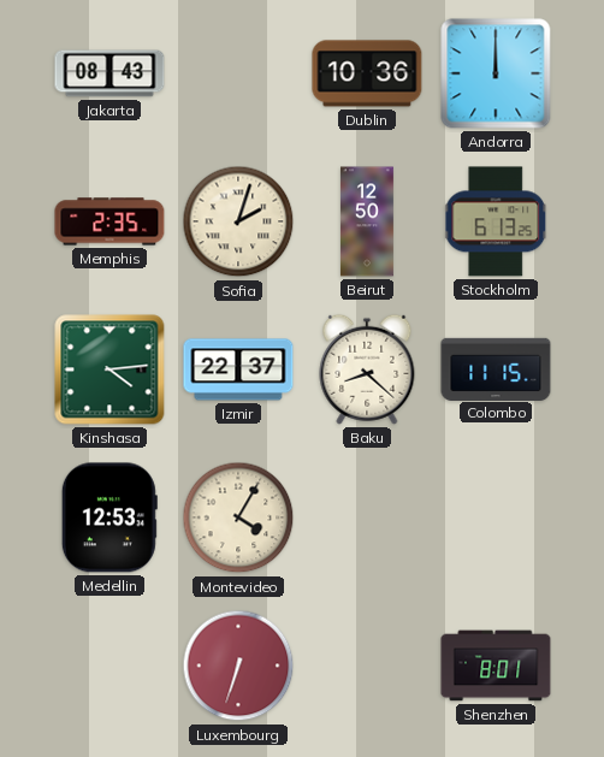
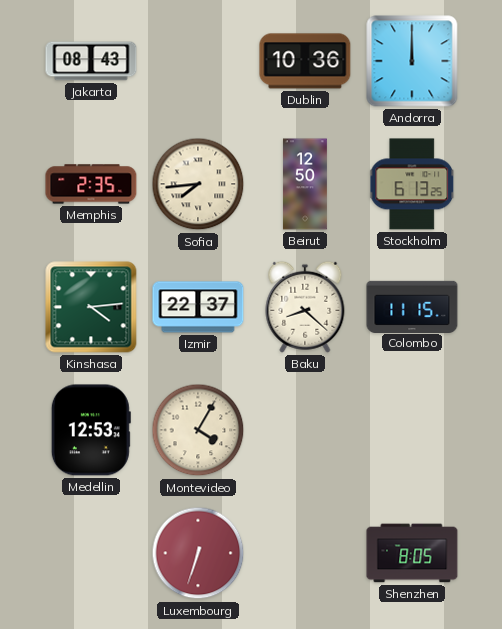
Sofia: 2:03 -> 7:44
Shenzhen: 8:01 -> 8:05
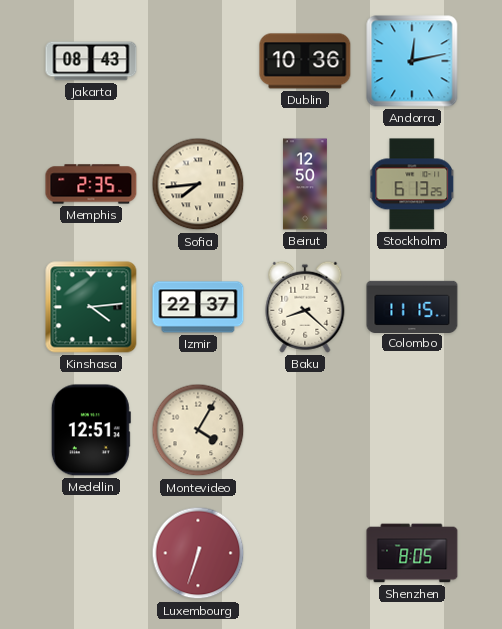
Andorra: 12:00 -> 12:13
Medellin: 12:53 -> 12:51
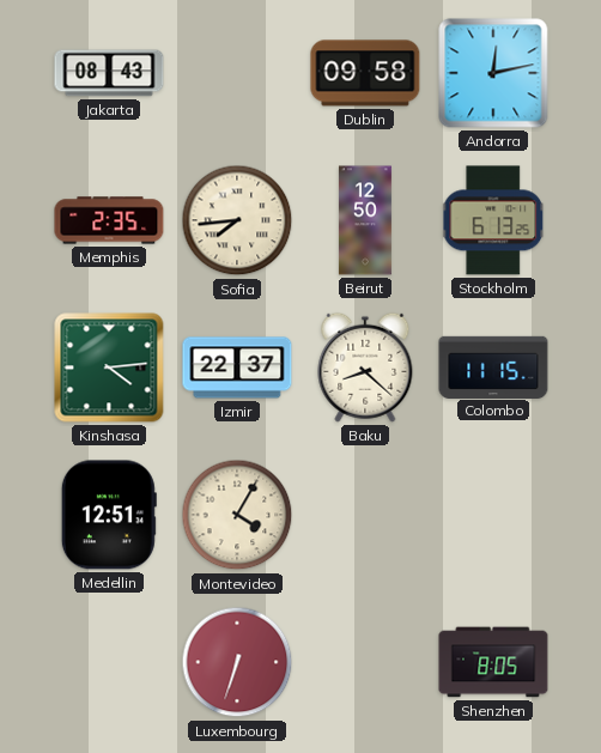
Dublin: 10:36 -> 09:58
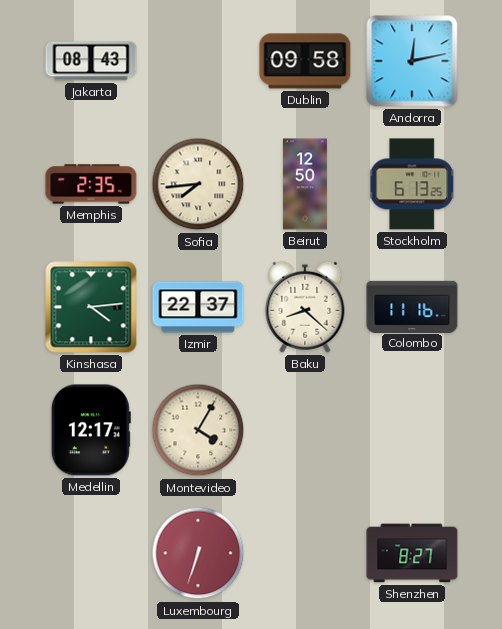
Colombo: 11:15 -> 11:16
Medellin: 12:51 -> 12:17
Shenzhen: 8:05 -> 8:27
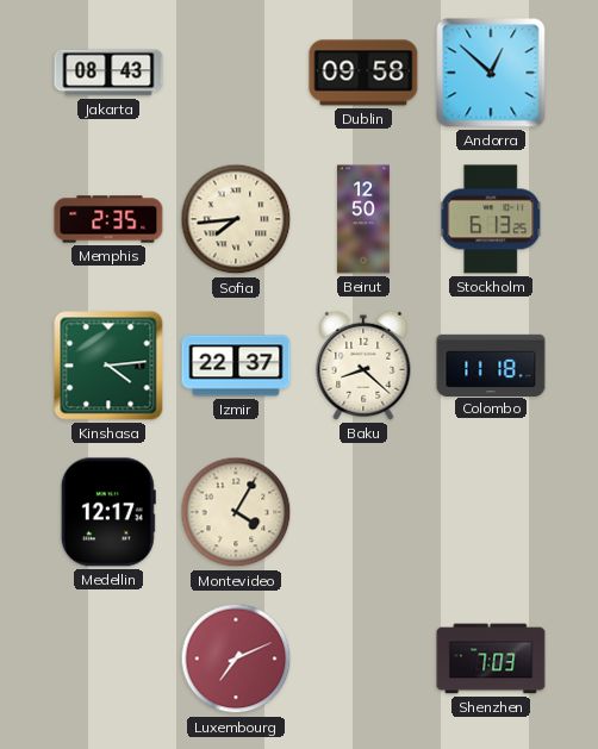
Andorra: 12:13 -> 12:52
Colombo: 11:16 -> 11:18
Luxembourg: 6:33 -> 7:11
Shenzhen: 8:27 -> 7:03
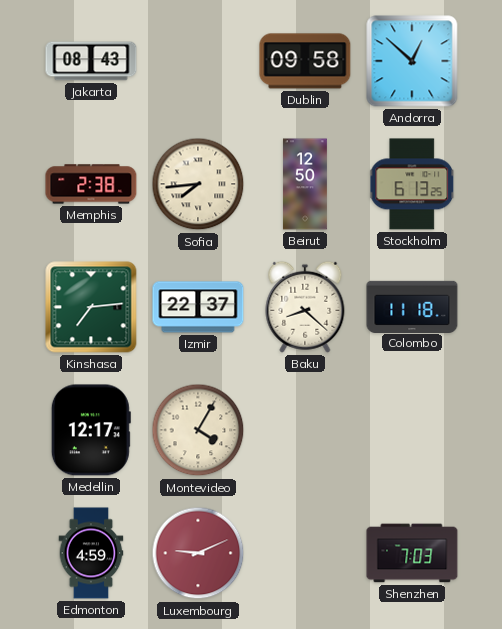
Memphis: 2:35 -> 2:38
Kinshasa: 4:14 -> 7:14
Edmonton: none -> 4:59
Luxembourg: 7:11 -> 9:11
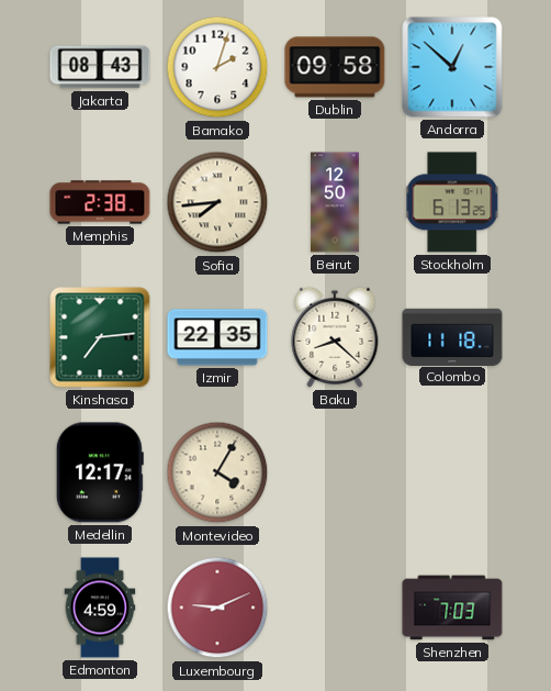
Bamako: none -> 2:03
Izmir: 22:37 -> 22:35
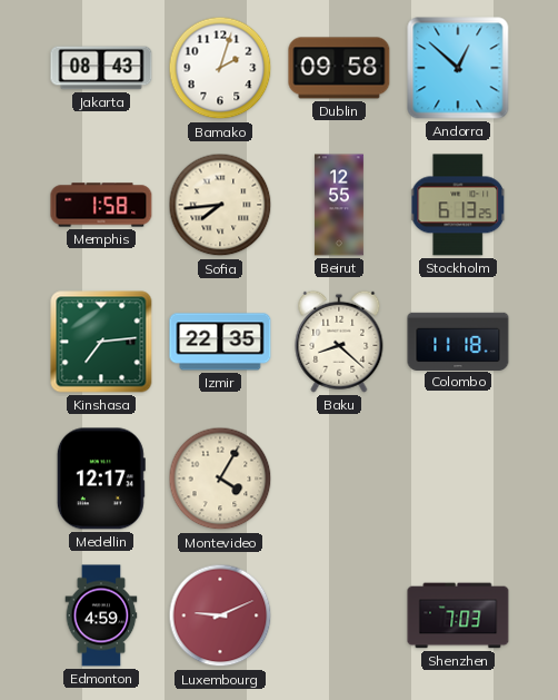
Memphis: 2:38 -> 1:58
Beirut: 12:50 -> 12:55
